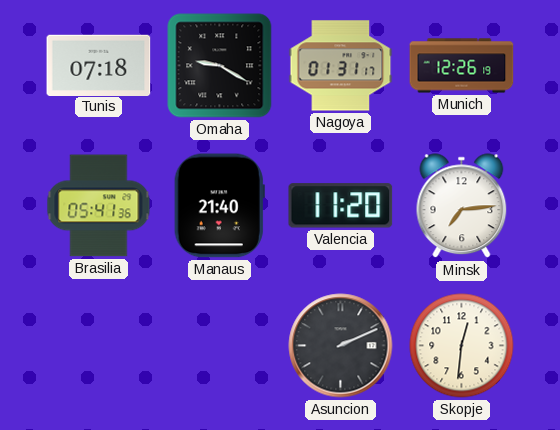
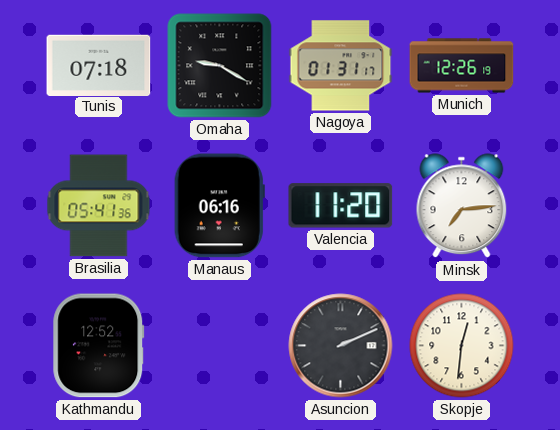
Manaus: 21:40 -> 06:16
Kathmandu: none -> 12:52
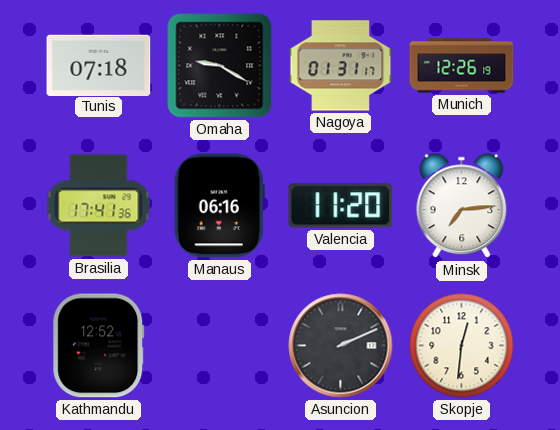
Brasilia: 05:41 -> 17:41
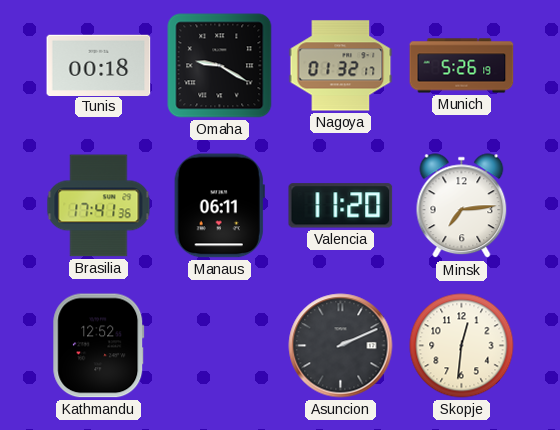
Tunis: 07:18 -> 00:18
Nagoya: 01:31 -> 01:32
Munich: 12:26 -> 5:26
Manaus: 06:16 -> 06:11
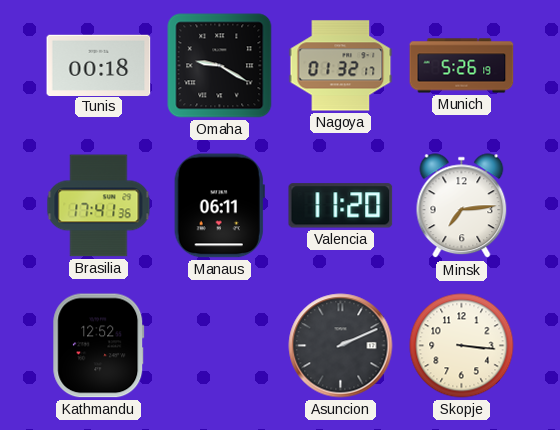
Skopje: 12:31 -> 3:16
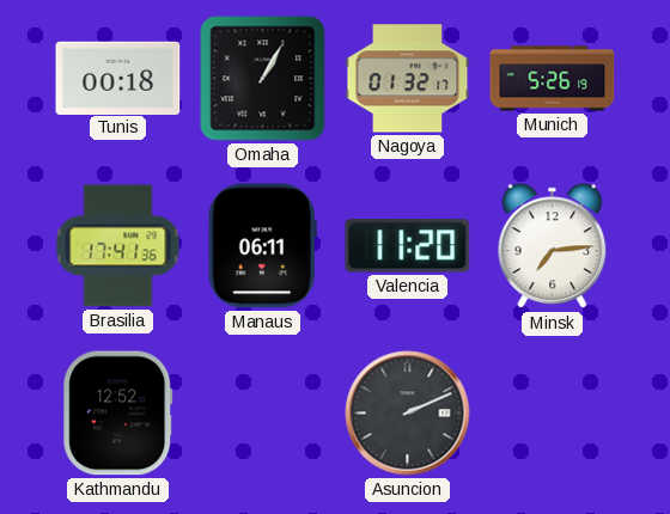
Omaha: 9:20 -> 1:05
Skopje: 3:16 -> none
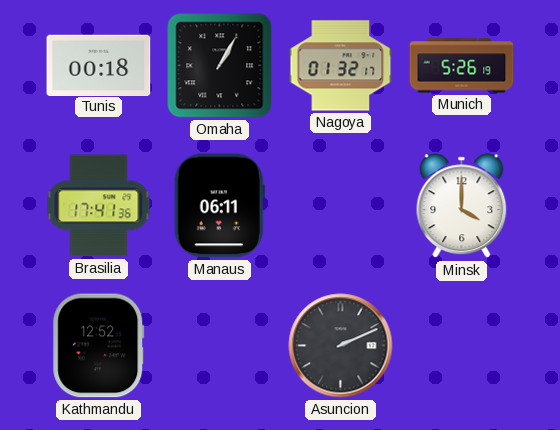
Valencia: 11:20 -> none
Minsk: 7:14 -> 4:00
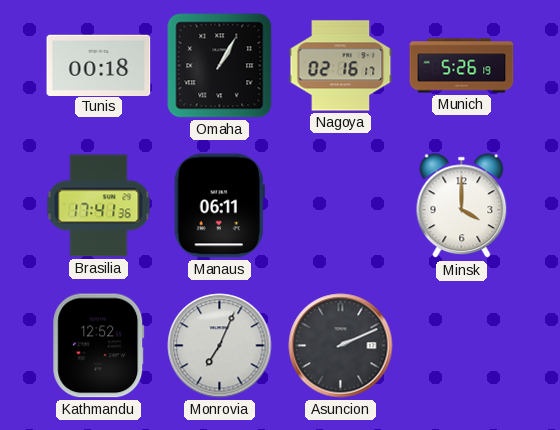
Nagoya: 01:32 -> 02:16
Monrovia: none -> 7:04
